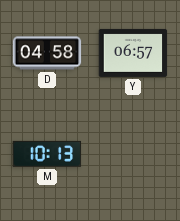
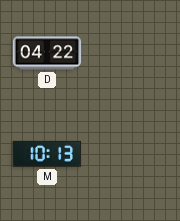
D: 04:58 -> 04:22
Y: 06:57 -> none
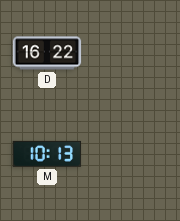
D: 04:22 -> 16:22
